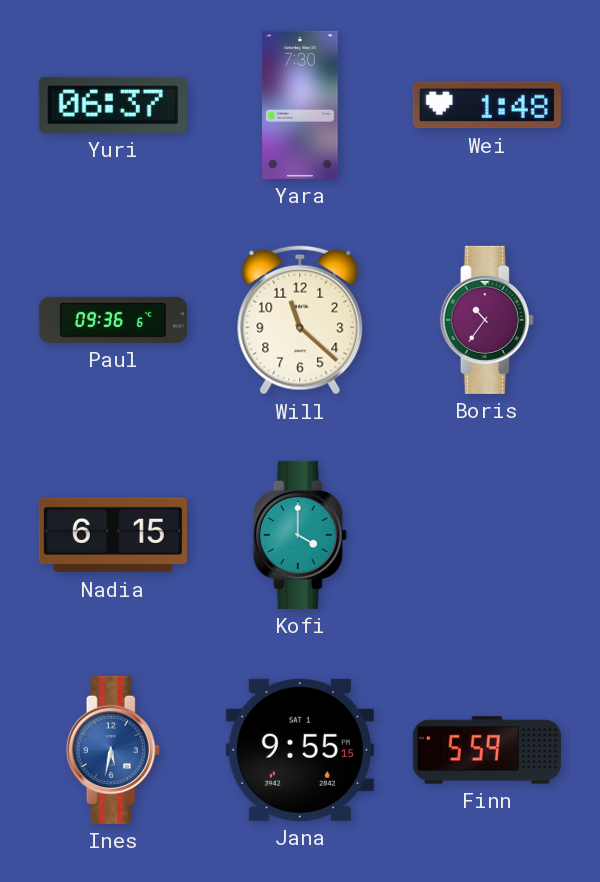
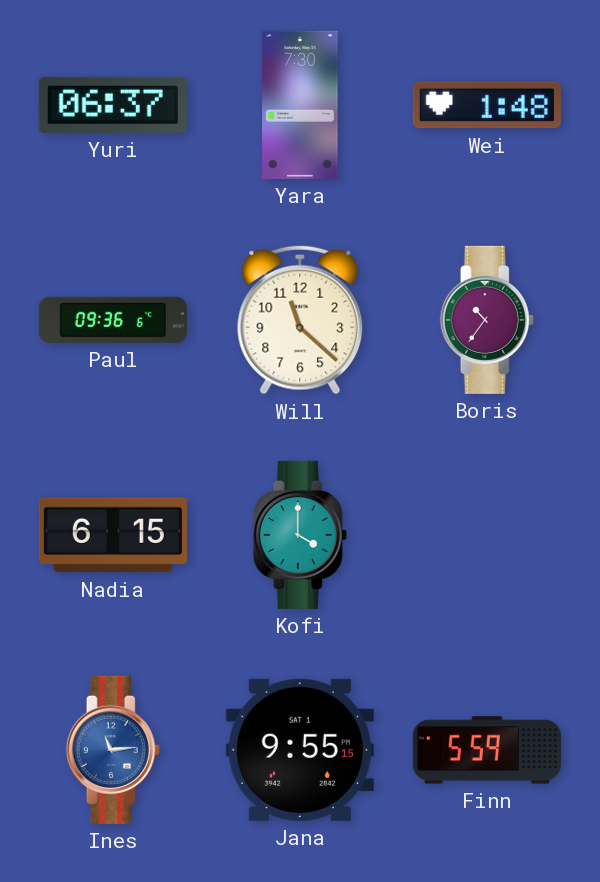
Ines: 5:32 -> 11:14
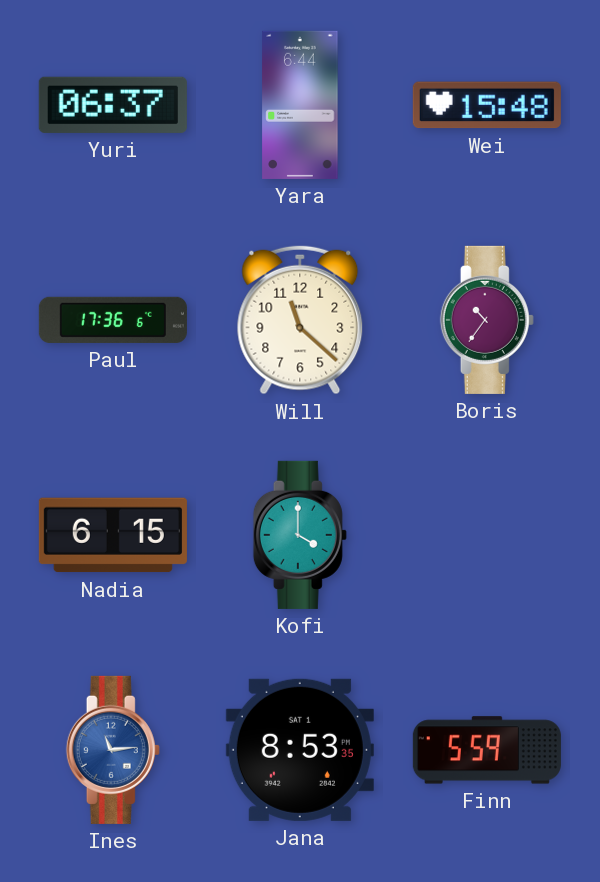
Yara: 7:30 -> 6:44
Wei: 1:48 -> 15:48
Paul: 09:36 -> 17:36
Jana: 9:55 -> 8:53
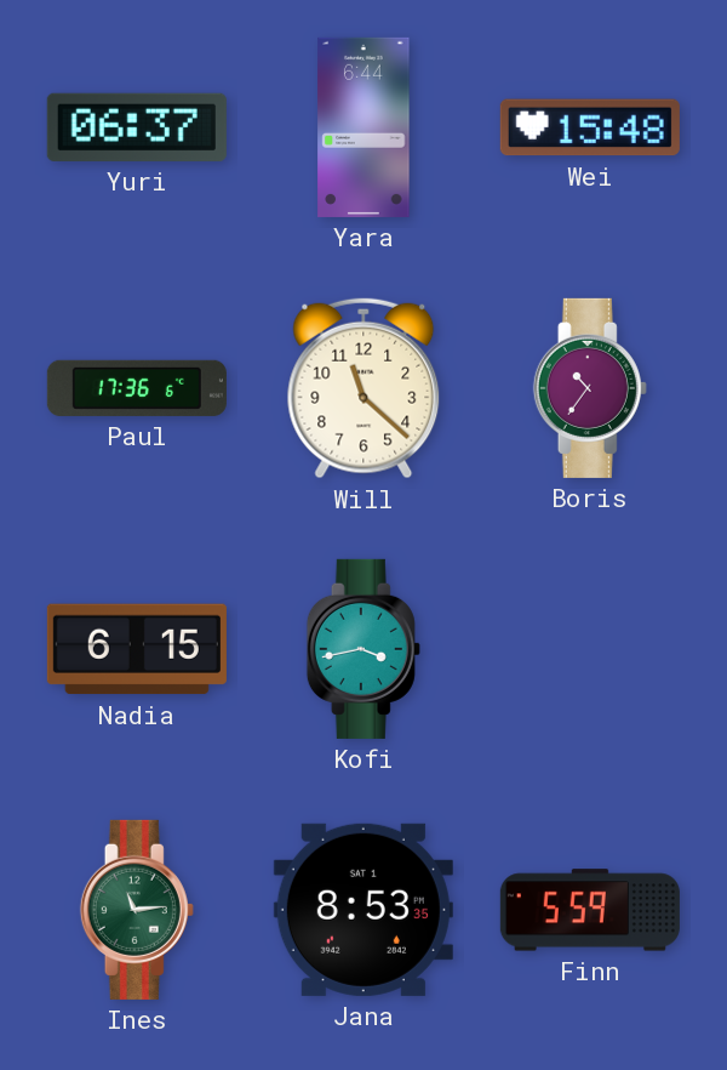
Kofi: 4:00 -> 3:43
Ines dial: blue -> green
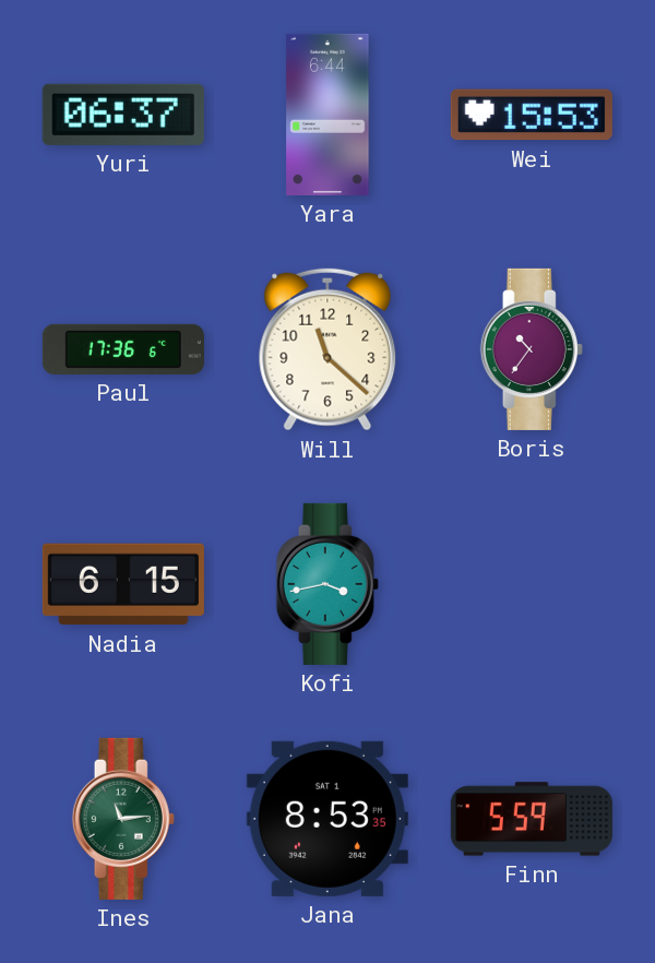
Wei: 15:48 -> 15:53
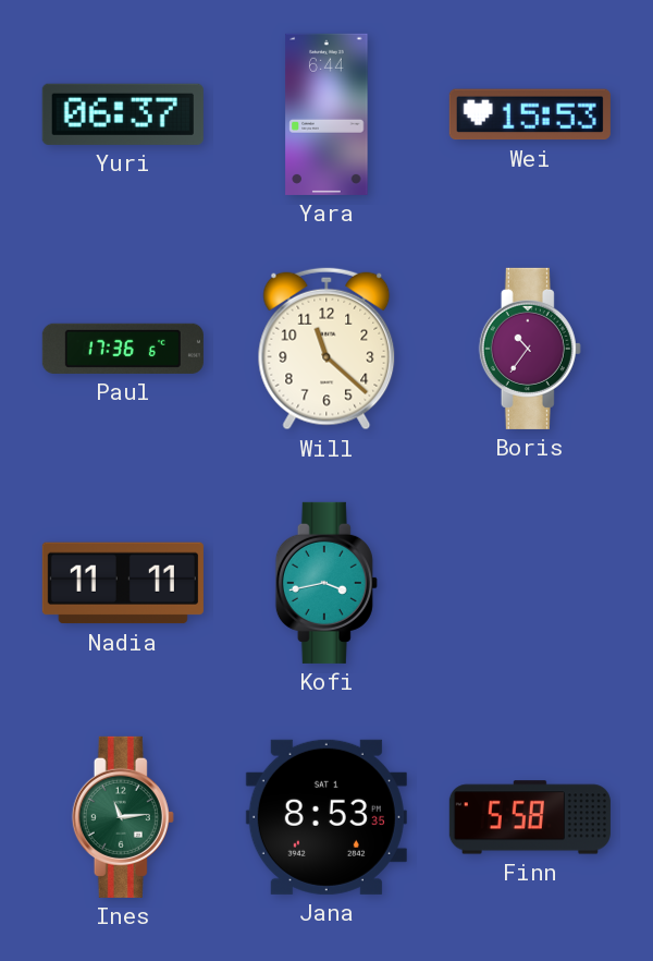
Nadia: 6:15 -> 11:11
Finn: 5:59 -> 5:58
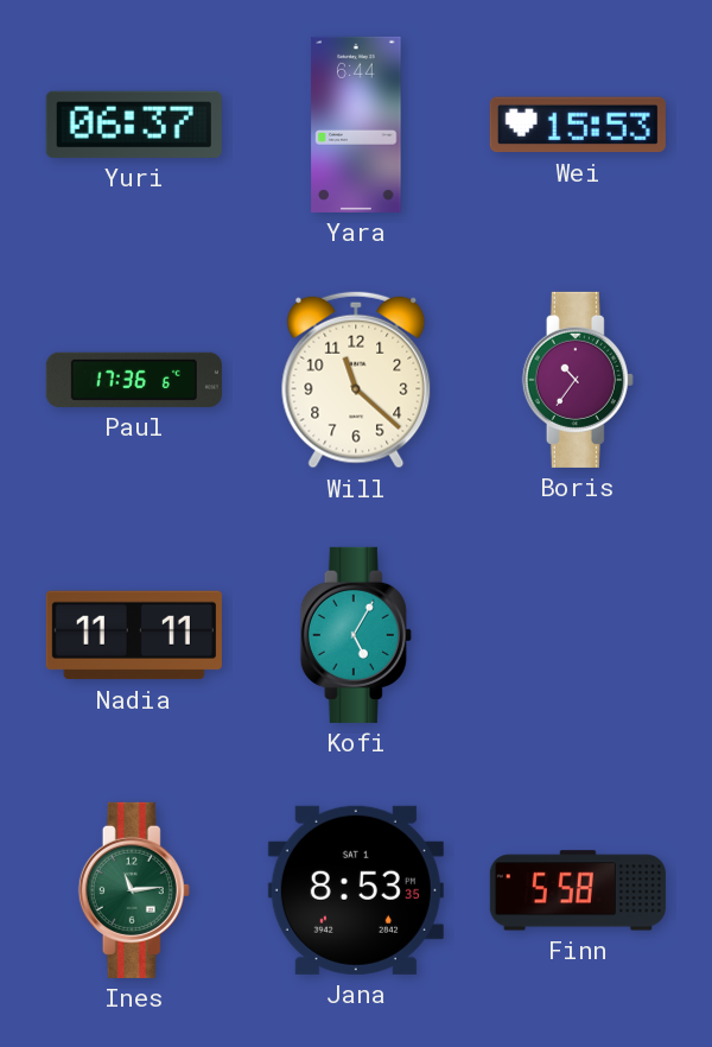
Kofi: 3:43 -> 5:05
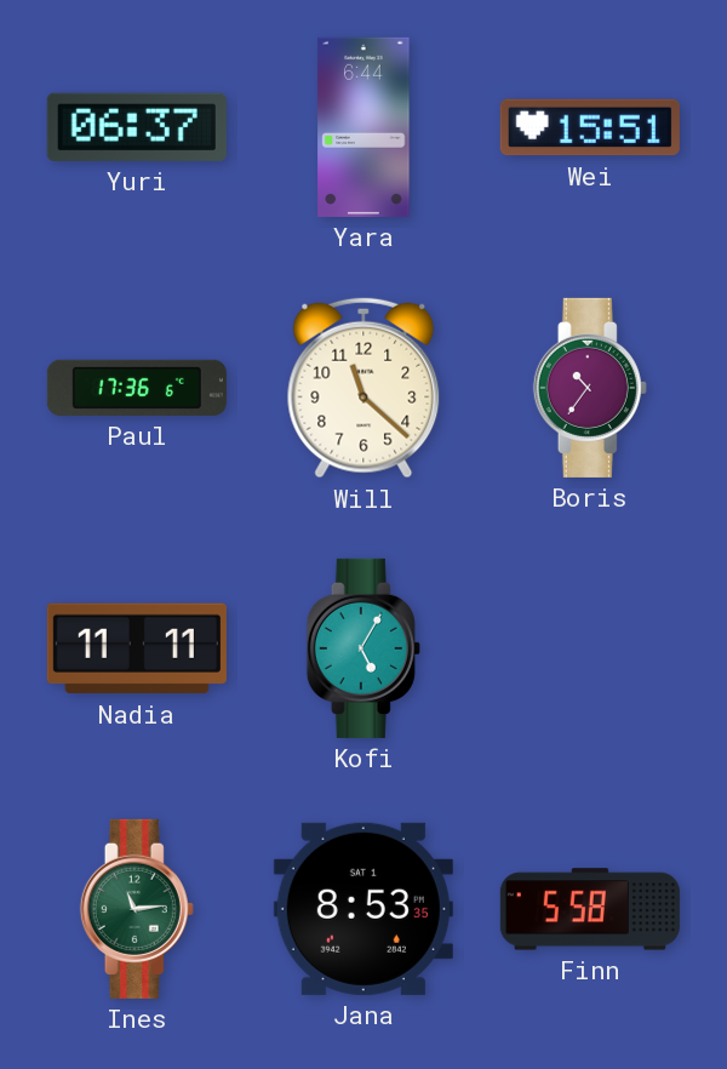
Wei: 15:53 -> 15:51
